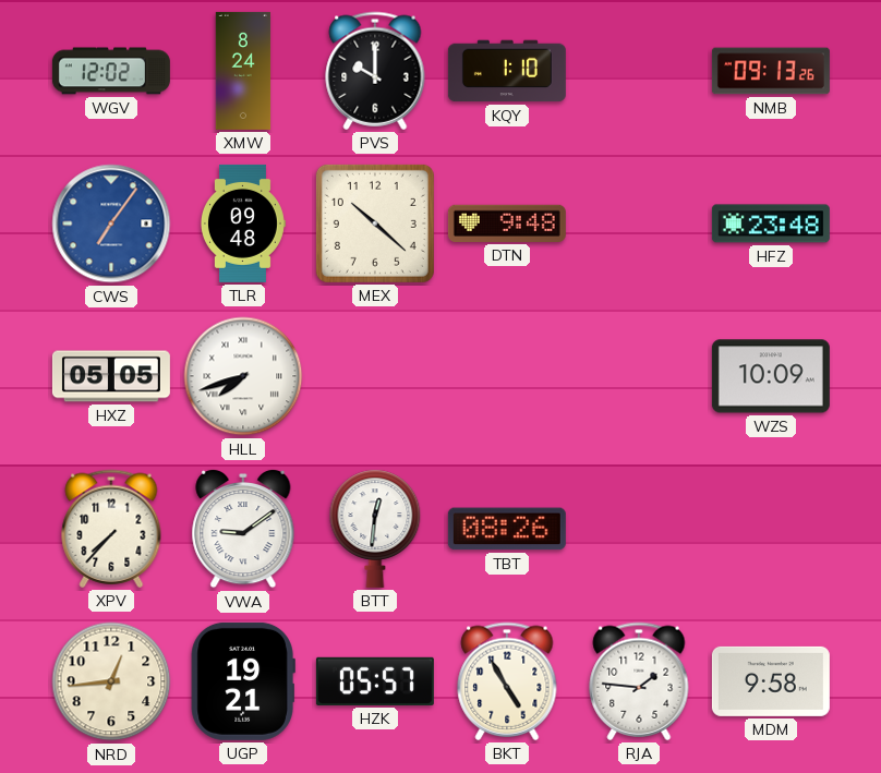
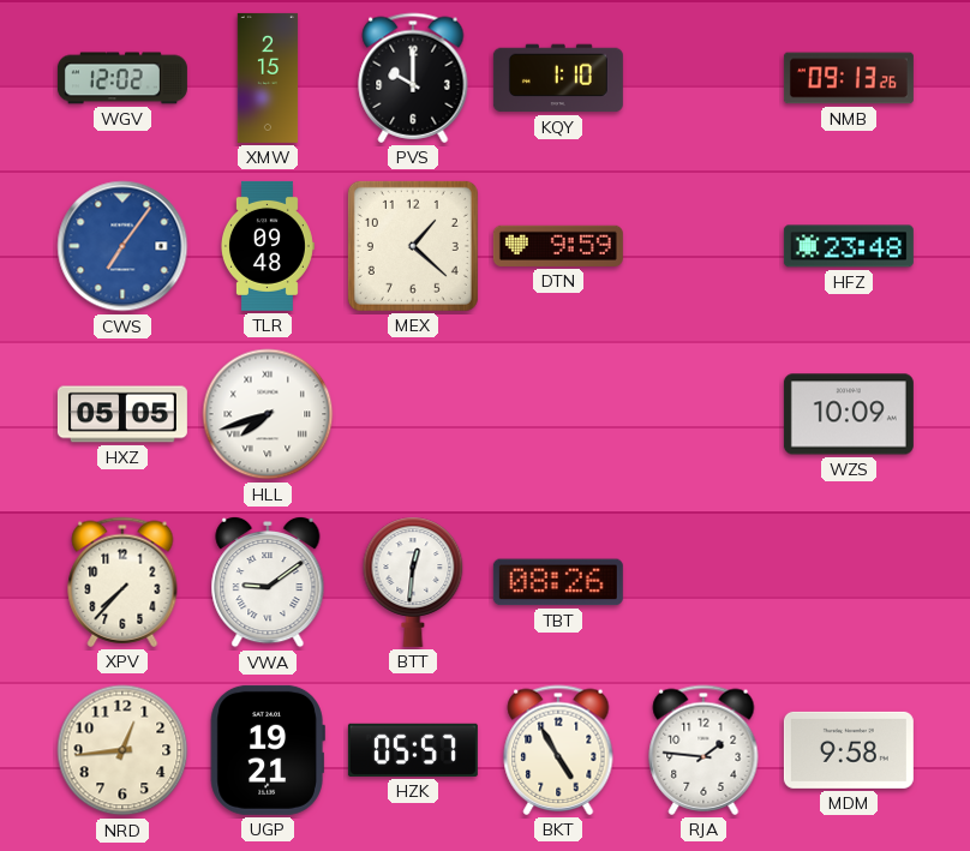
XMW: 8:24 -> 2:15
MEX: 10:22 -> 1:22
DTN: 9:48 -> 9:59
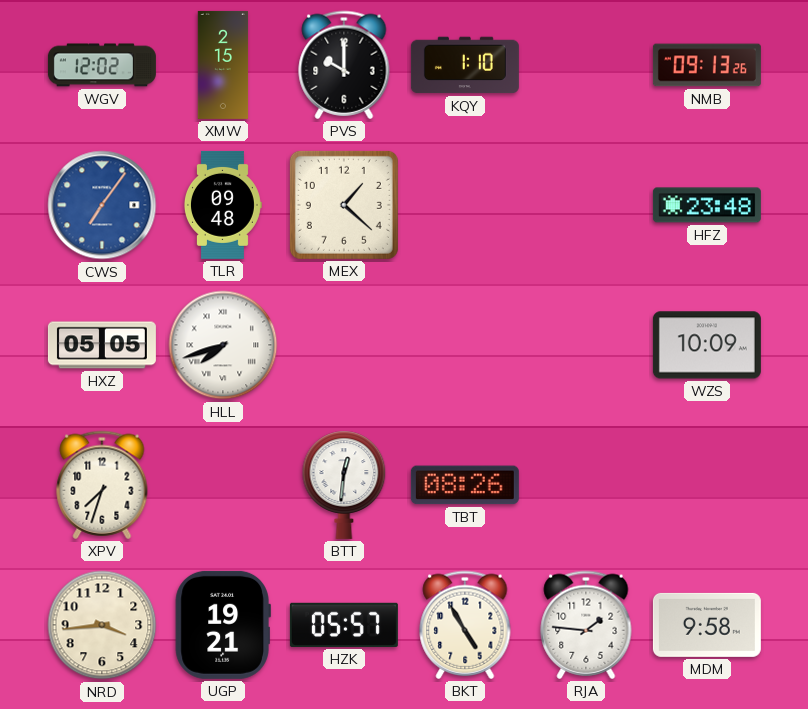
DTN: 9:59 -> none
XPV: 7:37 -> 7:33
VWA: 9:09 -> none
NRD: 12:44 -> 3:44
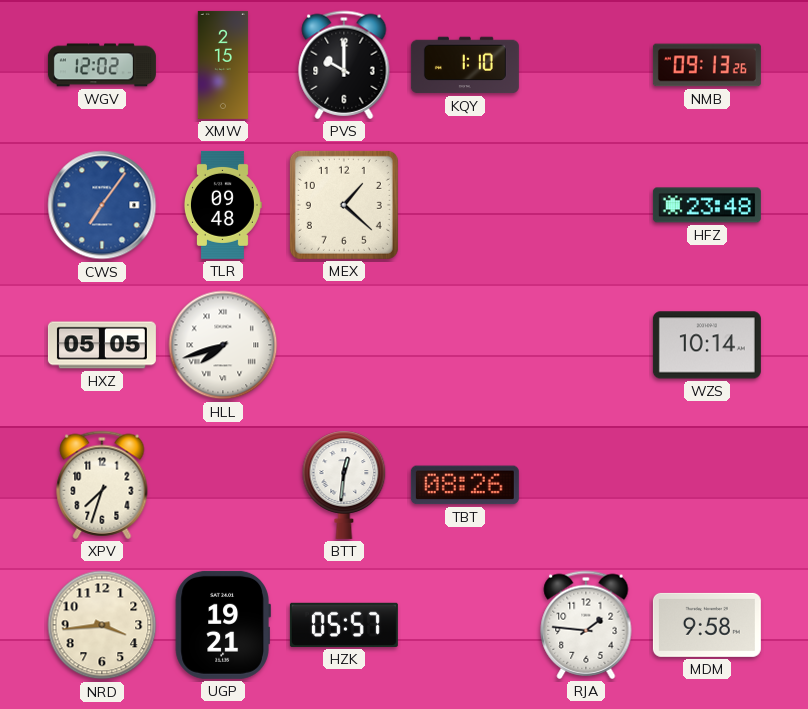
WZS: 10:09 -> 10:14
BKT: 4:55 -> none
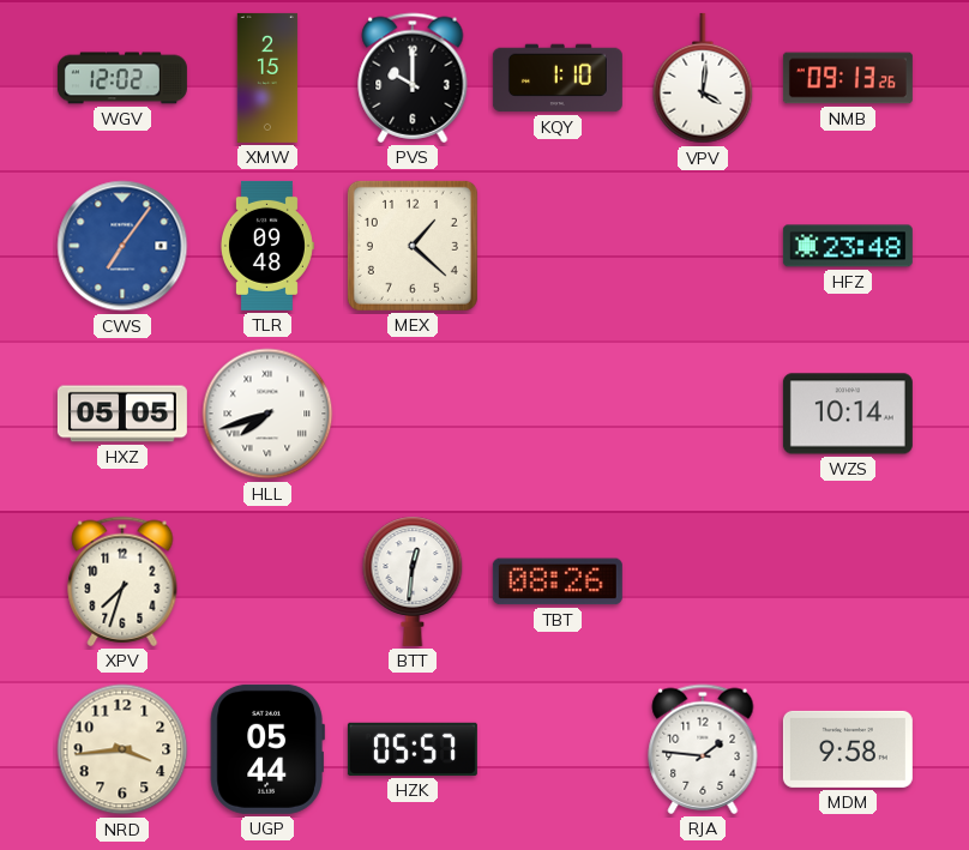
VPV: none -> 4:01
UGP: 19:21 -> 05:44
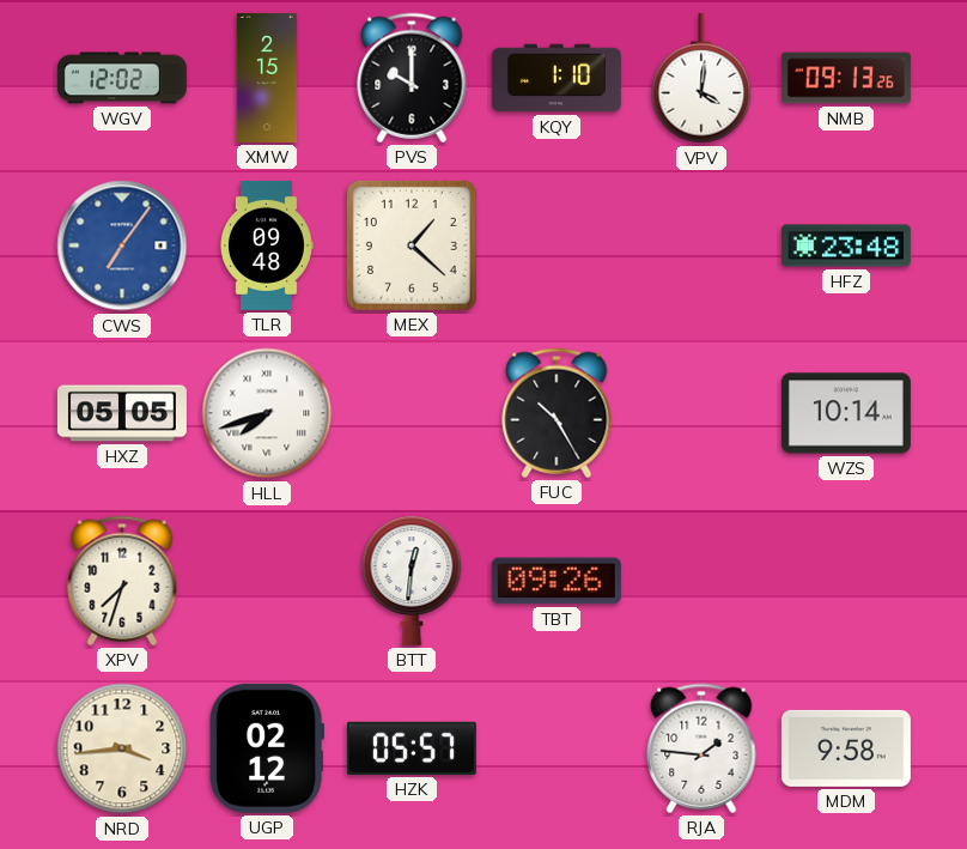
FUC: none -> 10:25
TBT: 08:26 -> 09:26
UGP: 05:44 -> 02:12
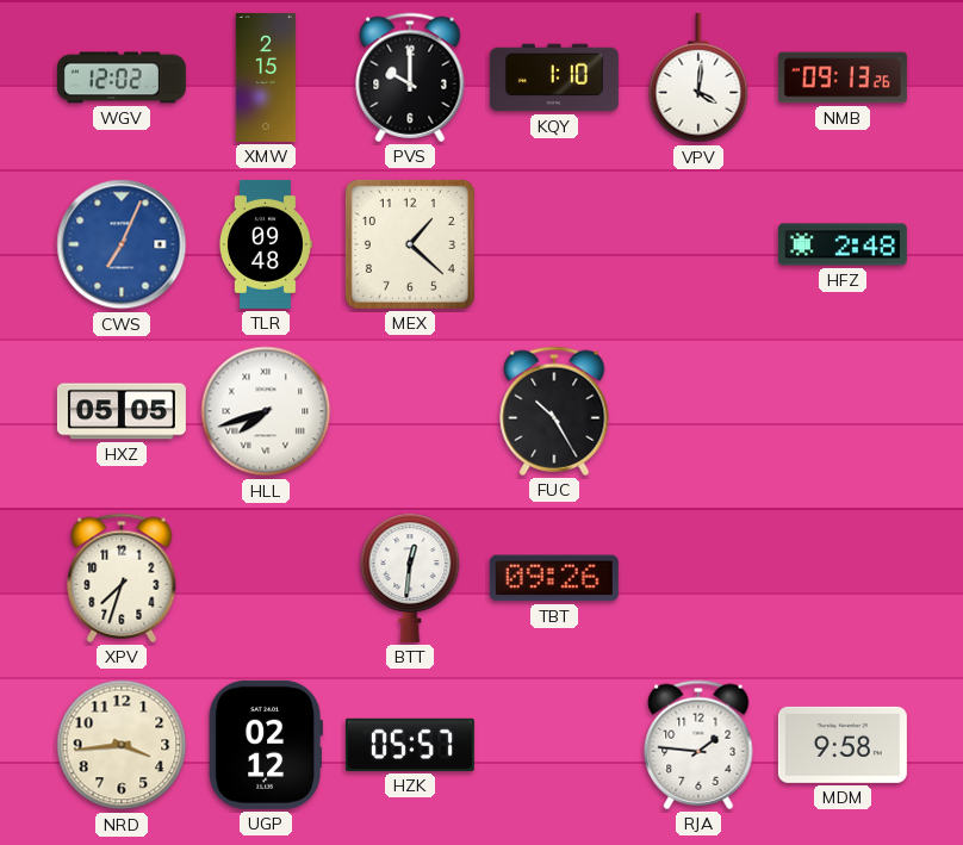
CWS: 7:06 -> 7:04
HFZ: 23:48 -> 2:48
WZS: 10:14 -> none
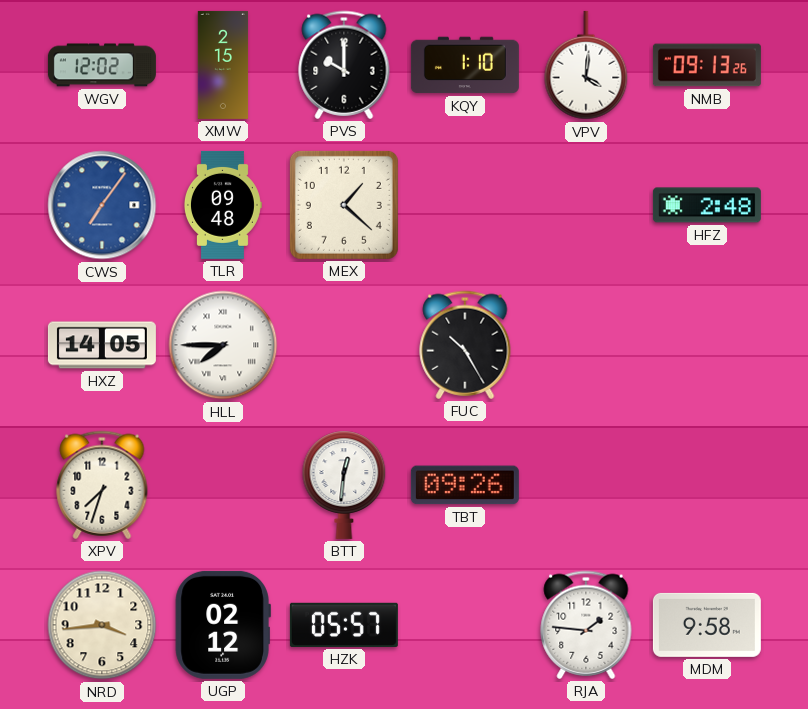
CWS: 7:04 -> 7:06
HXZ: 05:05 -> 14:05
HLL: 7:42 -> 7:45
